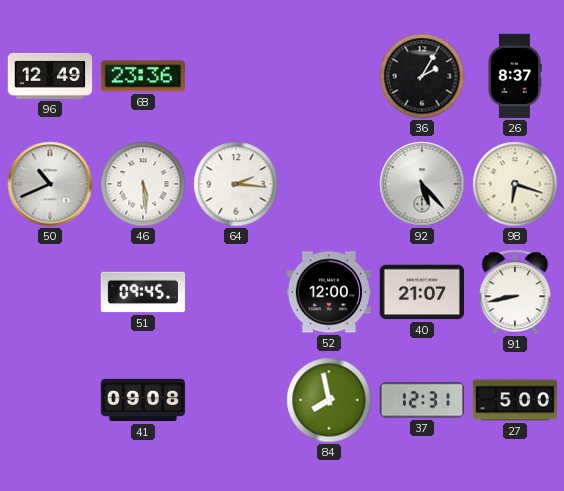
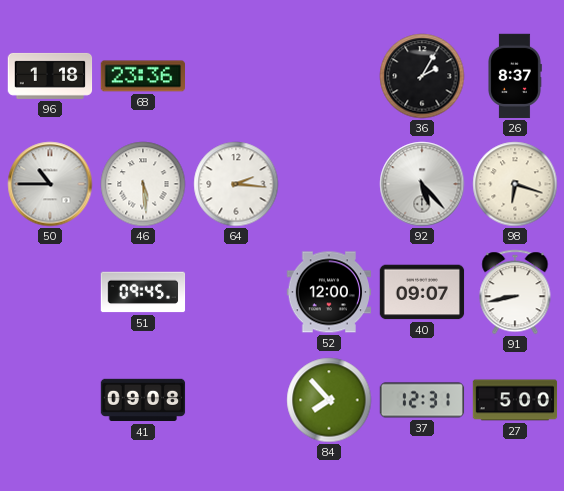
96: 12:49 -> 1:18
50: 10:41 -> 10:45
40: 21:07 -> 09:07
84: 7:58 -> 7:53
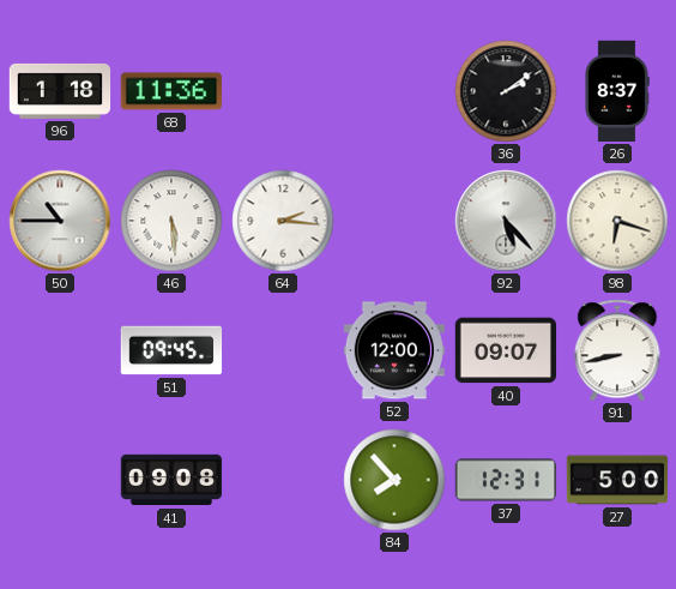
68: 23:36 -> 11:36
36: 2:05 -> 2:09
